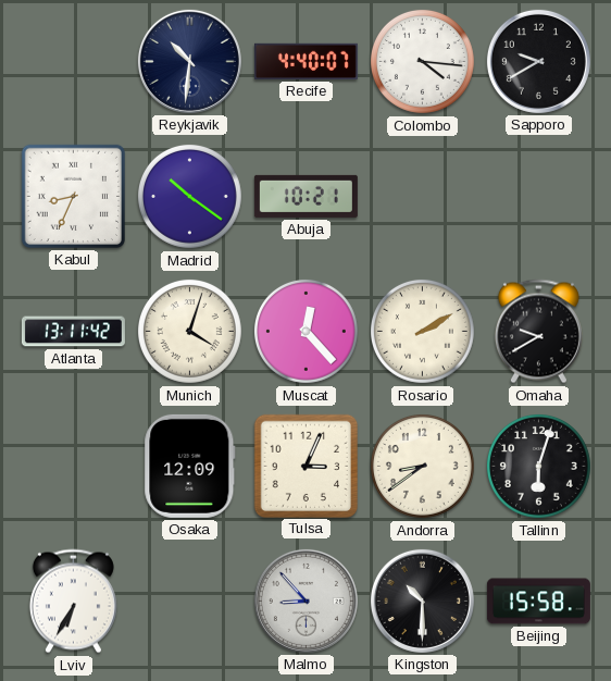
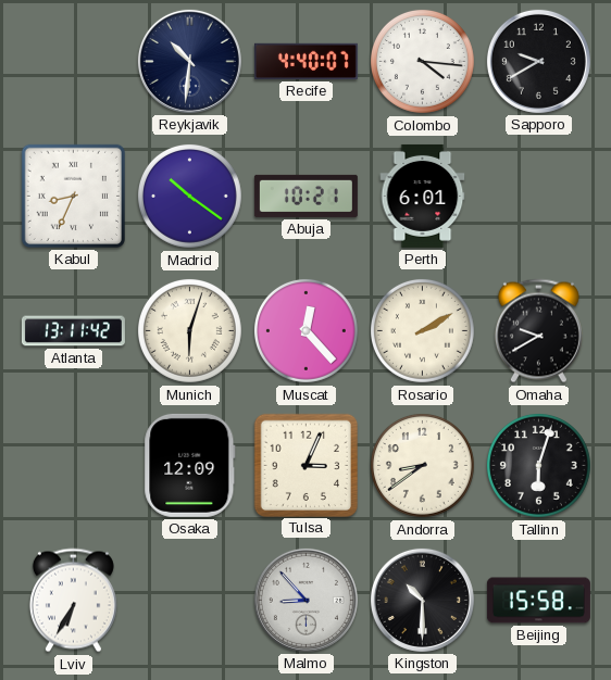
Perth: none -> 6:01
Munich: 4:03 -> 6:03
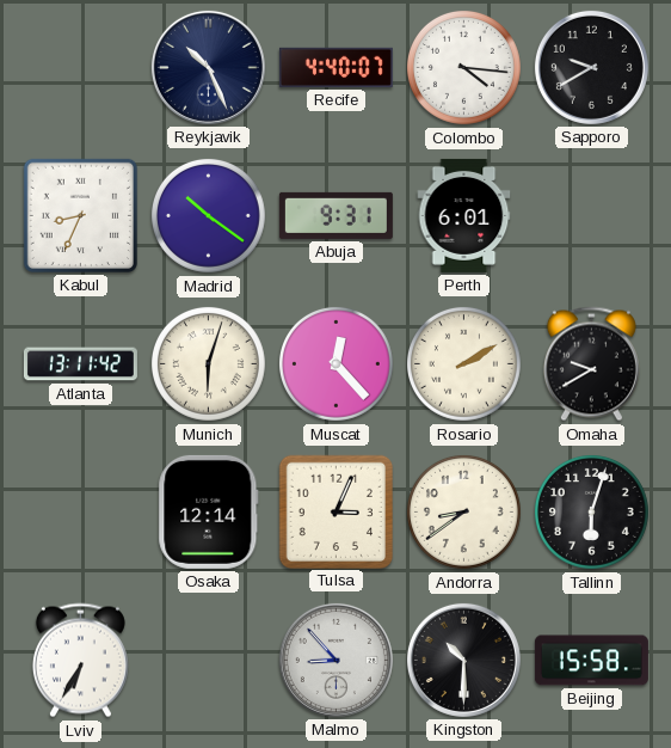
Reykjavik: 10:31 -> 10:26
Abuja: 10:21 -> 9:31
Osaka: 12:09 -> 12:14
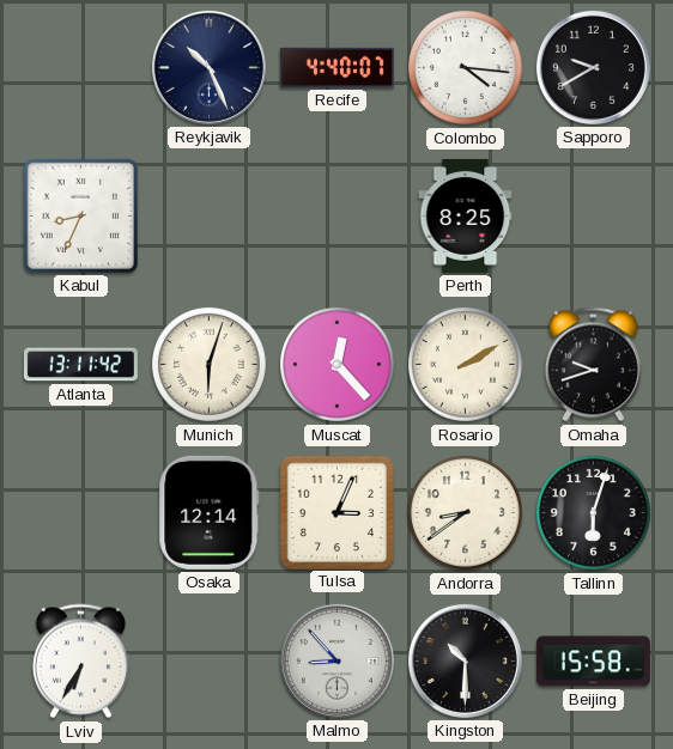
Madrid: 10:21 -> none
Abuja: 9:31 -> none
Perth: 6:01 -> 8:25
Omaha: 9:40 -> 9:42
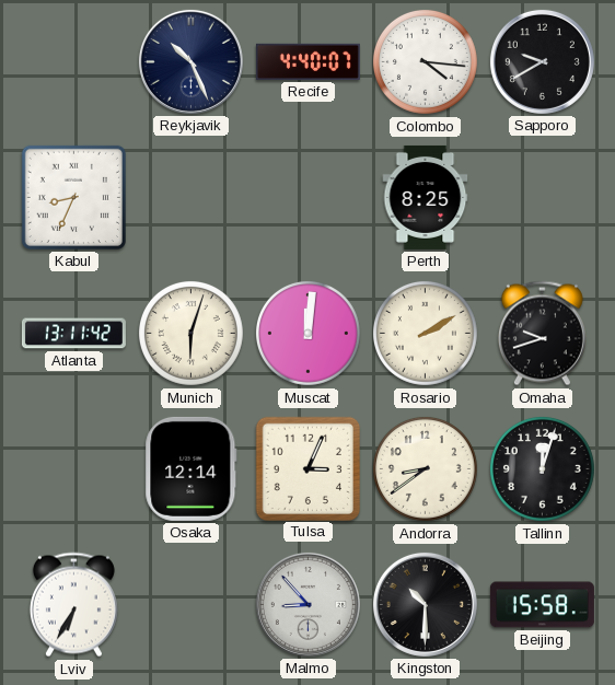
Muscat: 12:23 -> 12:01
Tallinn: 6:03 -> 12:03
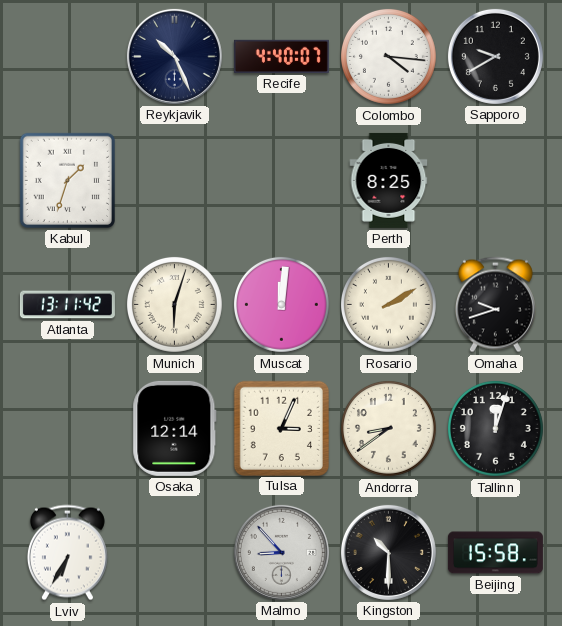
Kabul: 8:34 -> 1:33
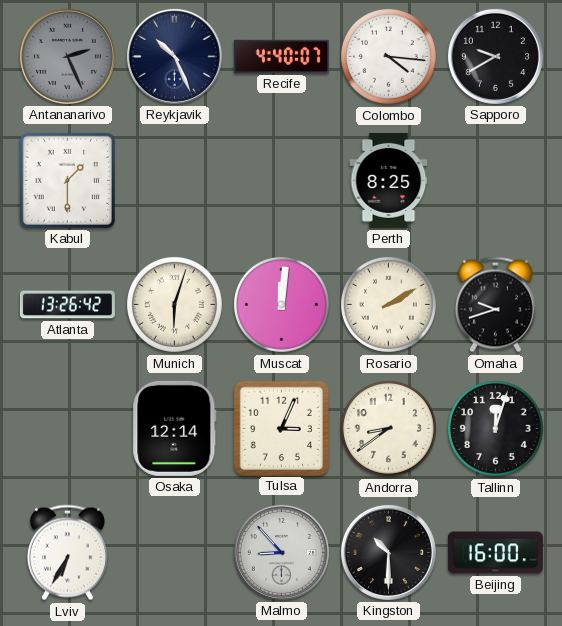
Antananarivo: none -> 2:26
Kabul: 1:33 -> 1:30
Atlanta: 13:11 -> 13:26
Beijing: 15:58 -> 16:00
